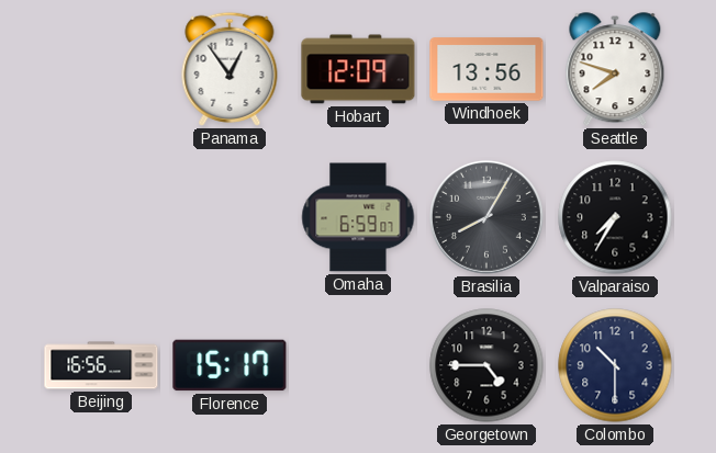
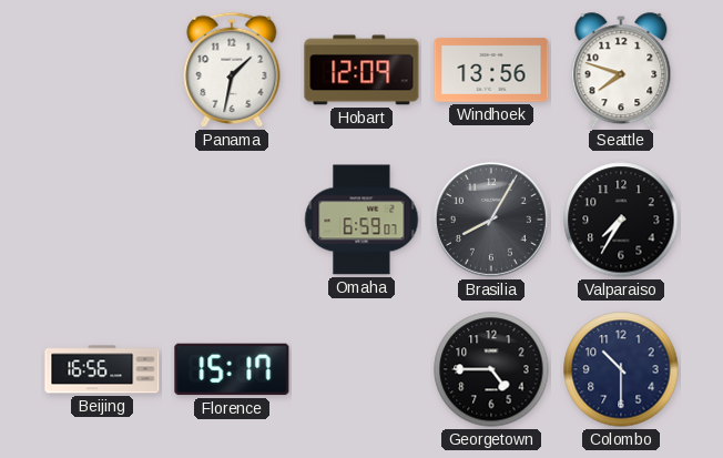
Panama: 12:54 -> 1:32
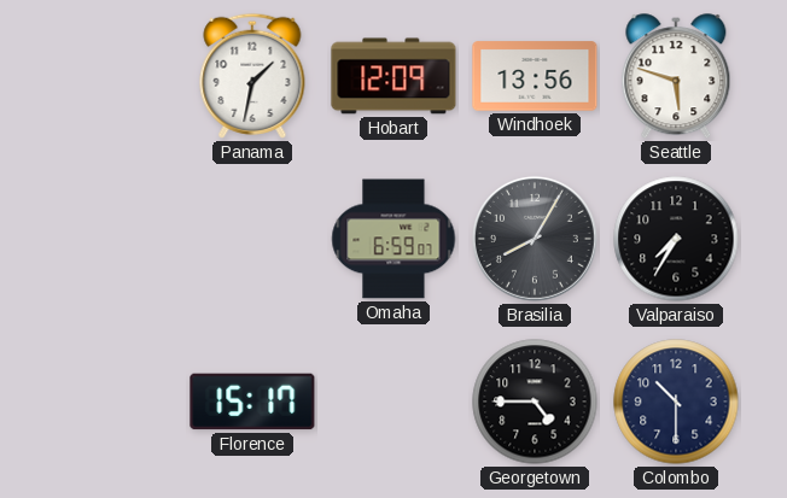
Seattle: 7:48 -> 5:48
Beijing: 16:56 -> none
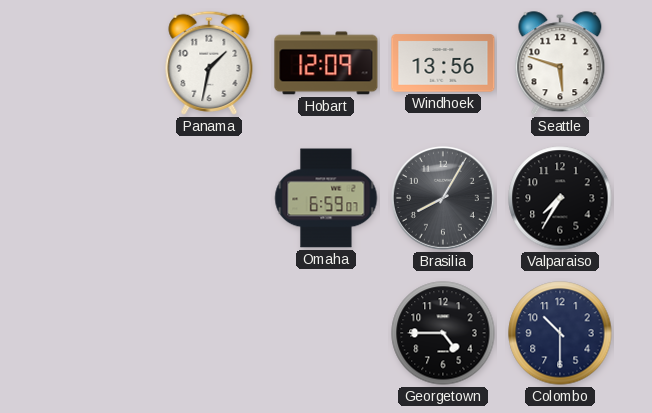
Florence: 15:17 -> none
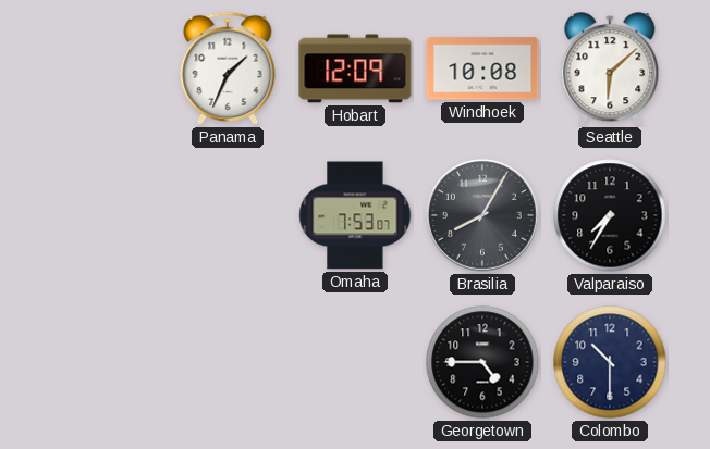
Panama: 1:32 -> 1:34
Windhoek: 13:56 -> 10:08
Seattle: 5:48 -> 6:08
Omaha: 6:59 -> 7:53
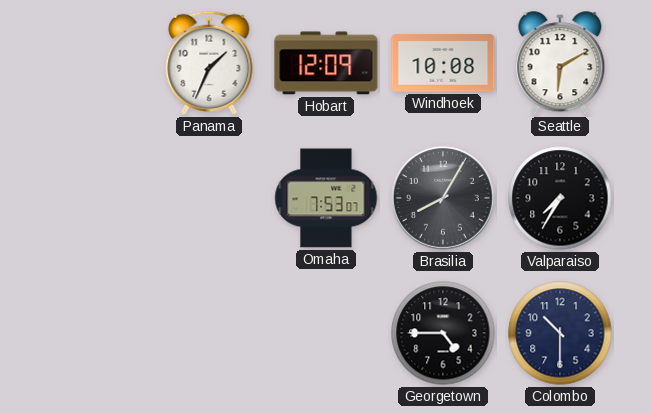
Seattle: 6:08 -> 6:10
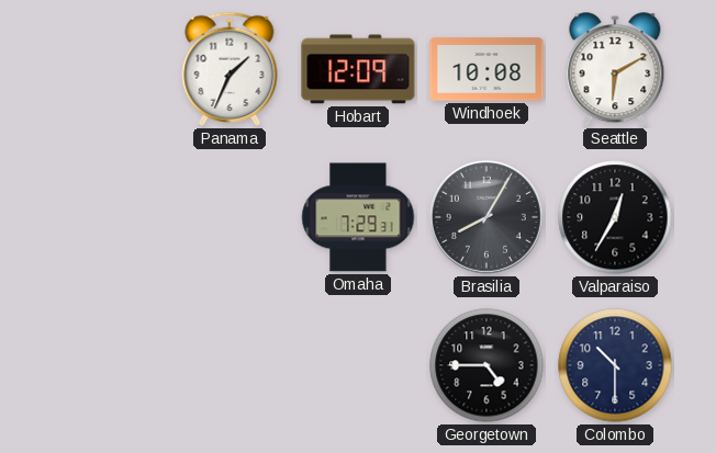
Omaha: 7:53 -> 7:29
Valparaiso: 7:35 -> 12:35
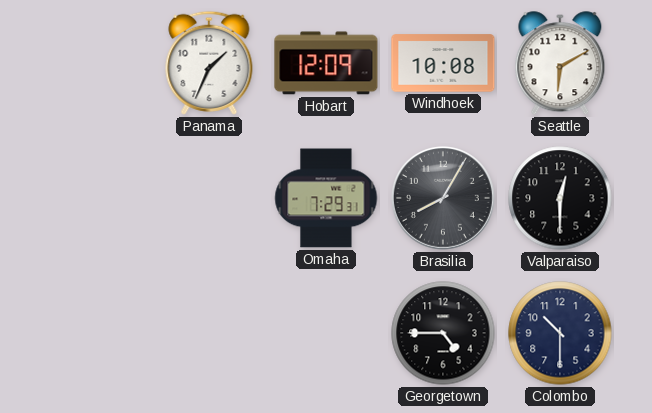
Valparaiso: 12:35 -> 12:30
